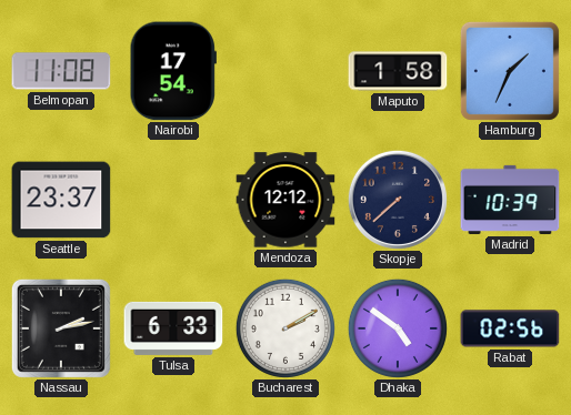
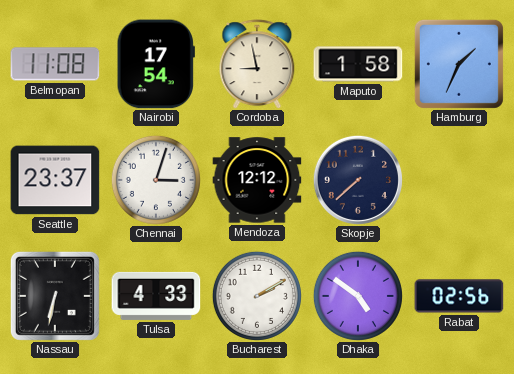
Cordoba: none -> 8:58
Chennai: none -> 3:03
Madrid: 10:39 -> none
Nassau: 2:13 -> 6:32
Tulsa: 6:33 -> 4:33
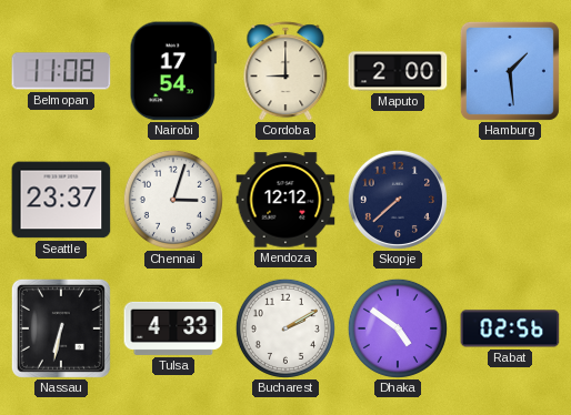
Cordoba: 8:58 -> 9:00
Maputo: 1:58 -> 2:00
Hamburg: 1:34 -> 1:29
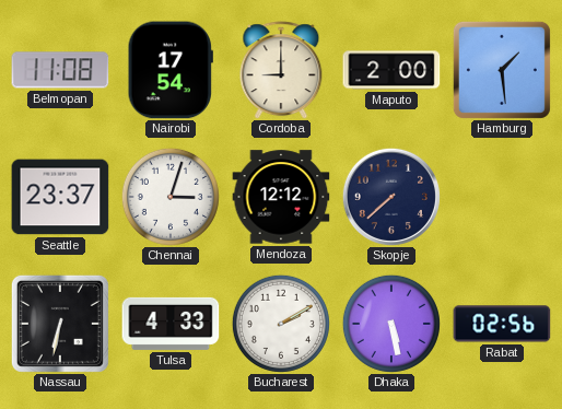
Dhaka: 4:51 -> 5:28
